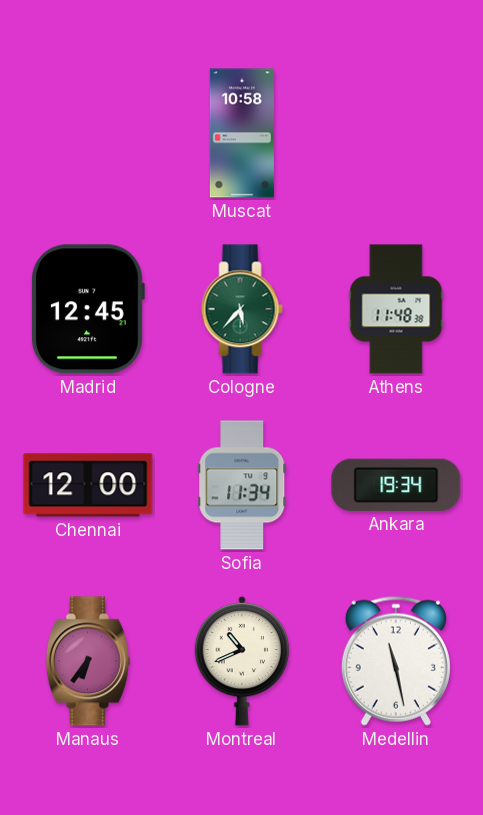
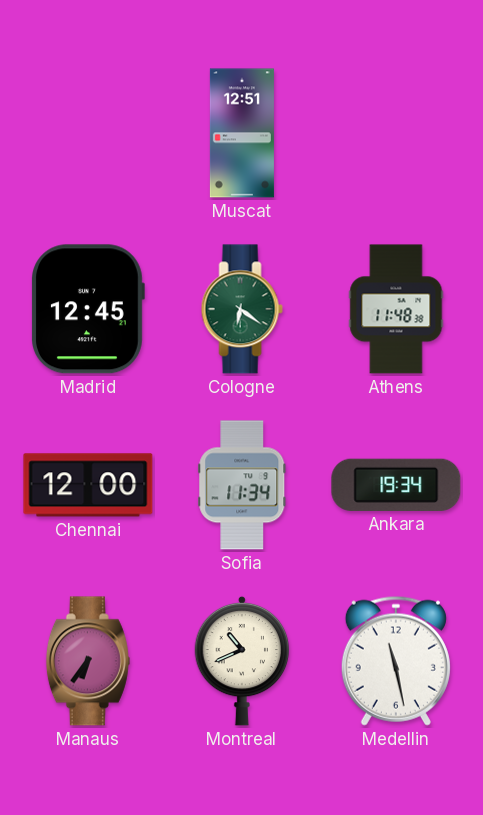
Muscat: 10:58 -> 12:51
Cologne: 5:37 -> 6:21
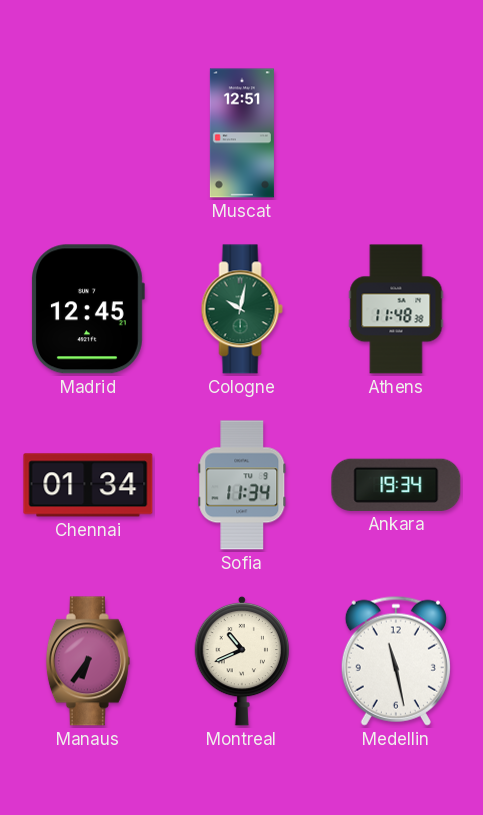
Cologne: 6:21 -> 10:02
Chennai: 12:00 -> 01:34
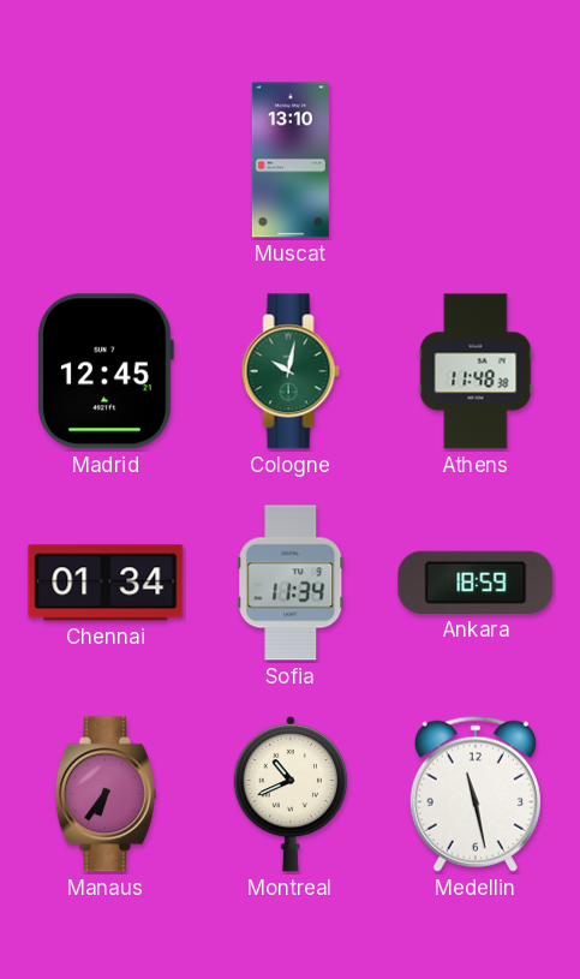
Muscat: 12:51 -> 13:10
Ankara: 19:34 -> 18:59
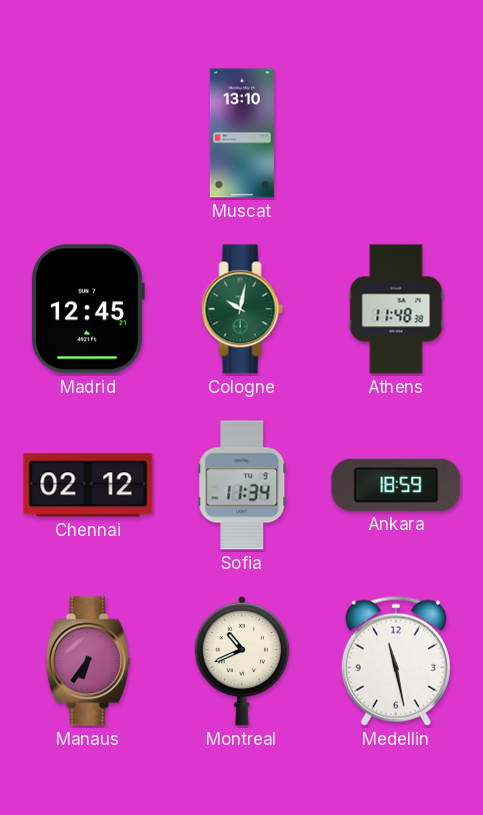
Chennai: 01:34 -> 02:12
